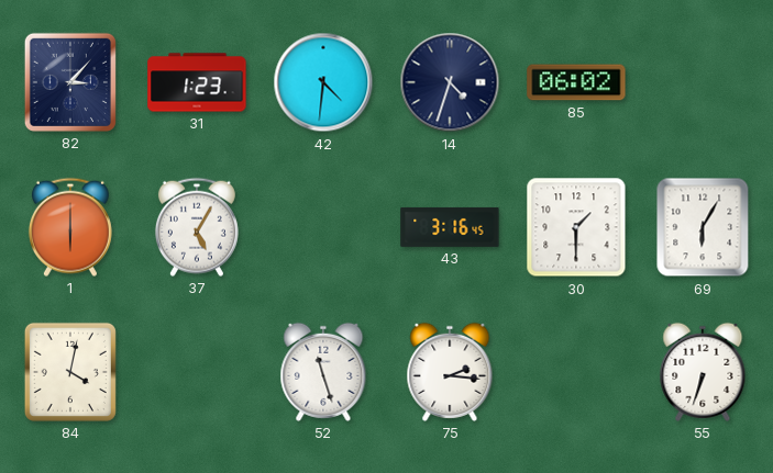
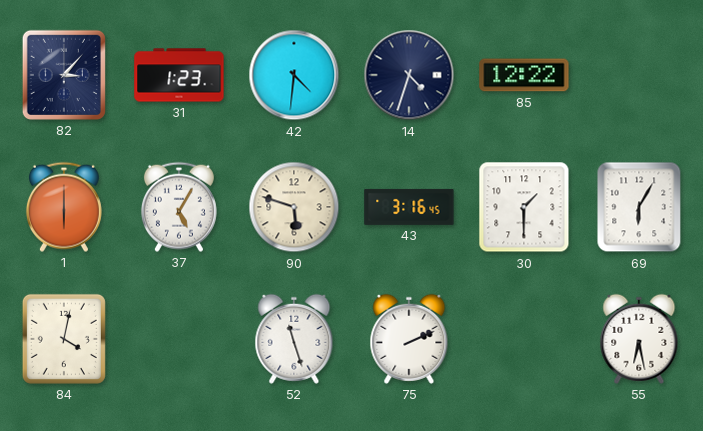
85: 06:02 -> 12:22
90: none -> 5:48
75: 2:16 -> 2:11
55: 6:33 -> 6:28
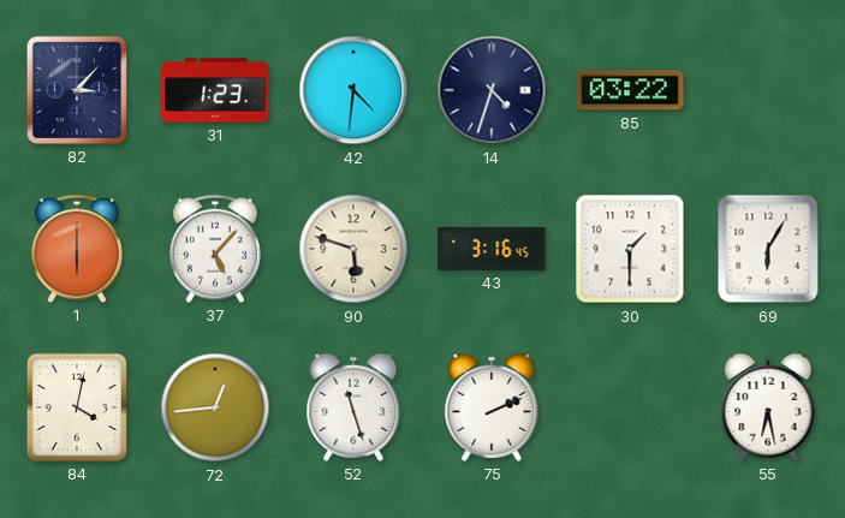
85: 12:22 -> 03:22
37: 5:05 -> 5:07
72: none -> 12:44
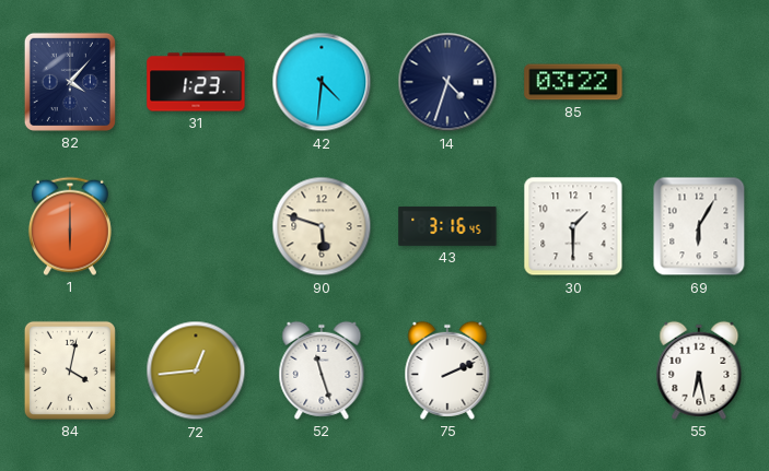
82: 3:07 -> 4:07
37: 5:07 -> none
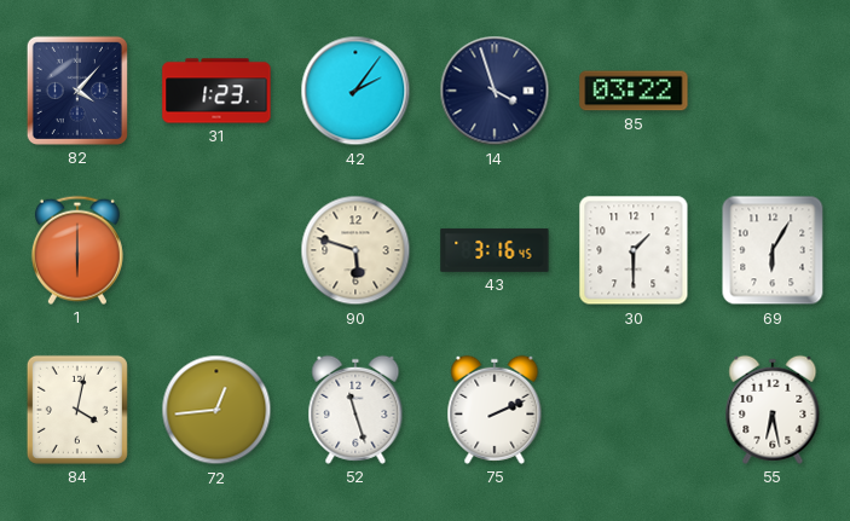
42: 4:31 -> 2:06
14: 4:33 -> 3:57
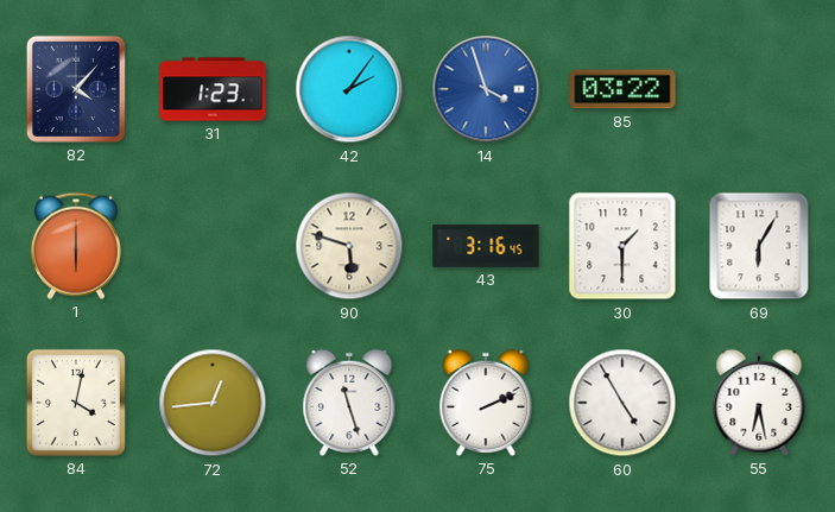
14 dial: navy -> blue
60: none -> 4:55
